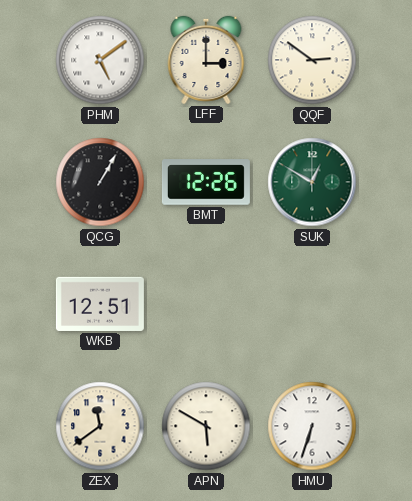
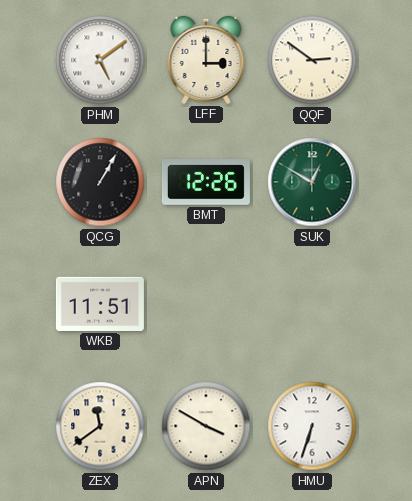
WKB: 12:51 -> 11:51
APN: 5:50 -> 3:50
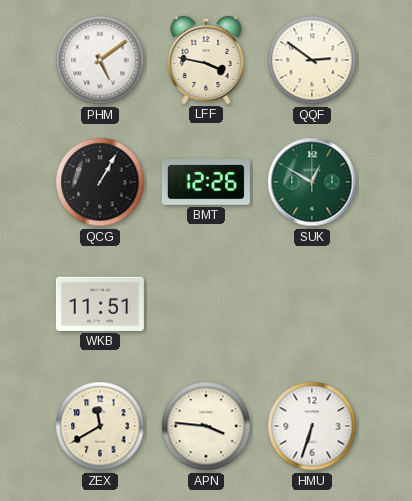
LFF: 3:00 -> 3:47
ZEX: 11:39 -> 11:40
APN: 3:50 -> 3:46
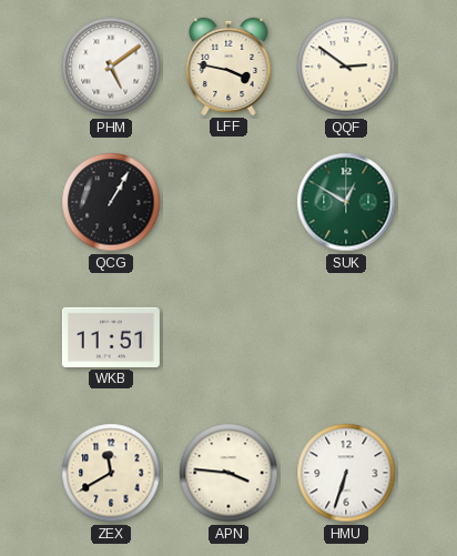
BMT: 12:26 -> none
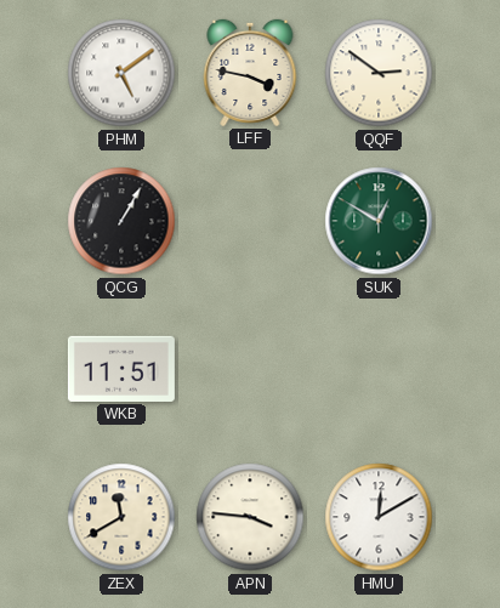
HMU: 6:33 -> 12:10
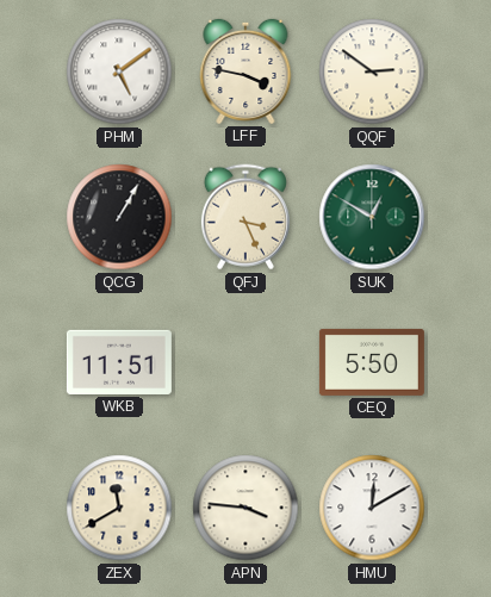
QFJ: none -> 3:26
CEQ: none -> 5:50
